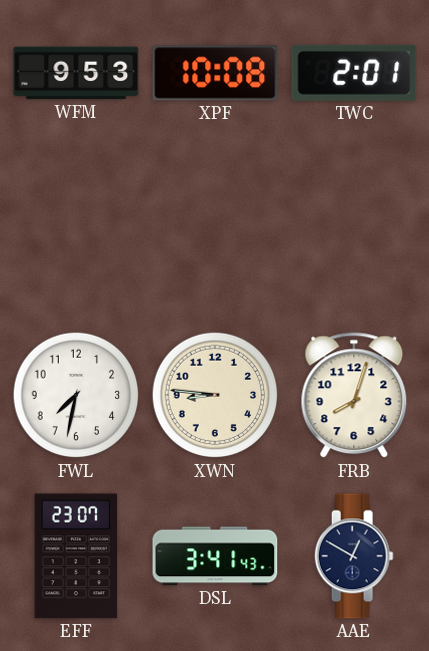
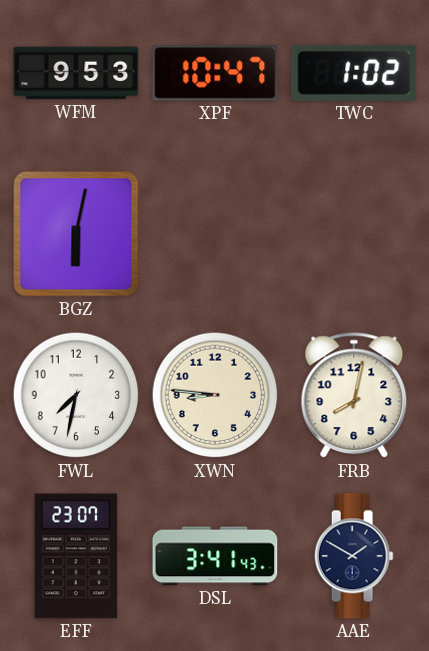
XPF: 10:08 -> 10:47
TWC: 2:01 -> 1:02
BGZ: none -> 6:02
FRB: 8:03 -> 8:02
AAE: 12:50 -> 1:50
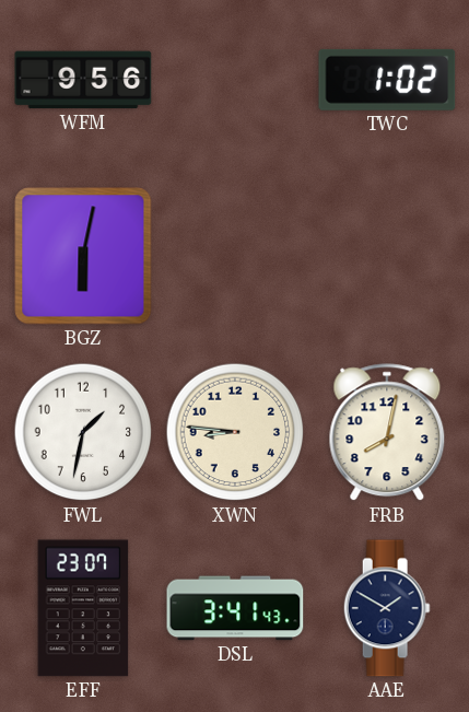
WFM: 9:53 -> 9:56
XPF: 10:47 -> none
FWL: 7:32 -> 1:32
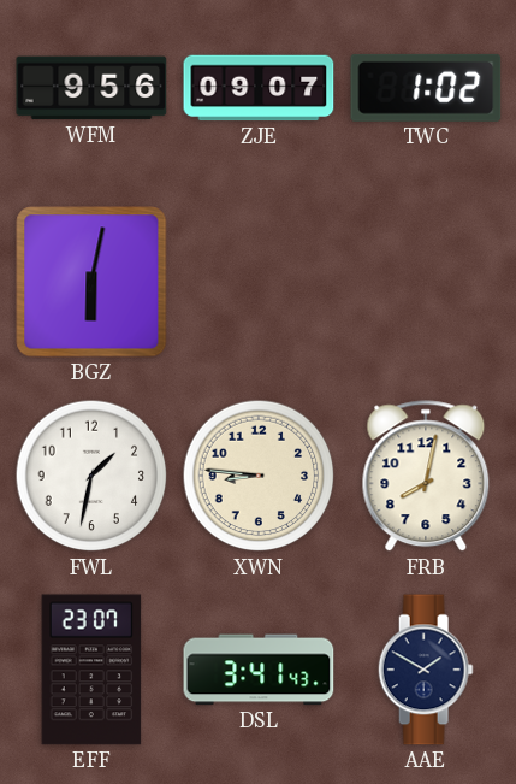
ZJE: none -> 09:07
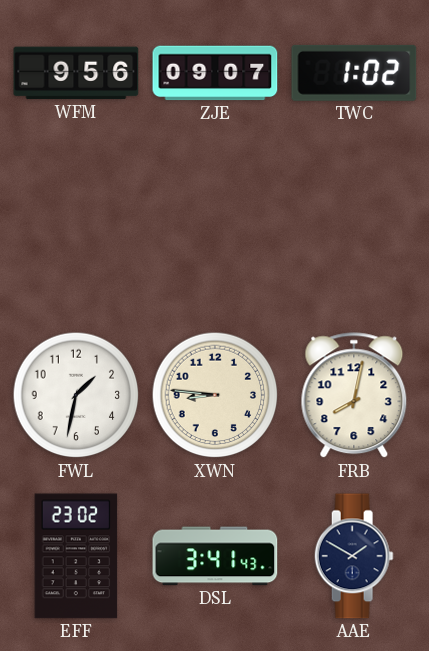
BGZ: 6:02 -> none
EFF: 23:07 -> 23:02
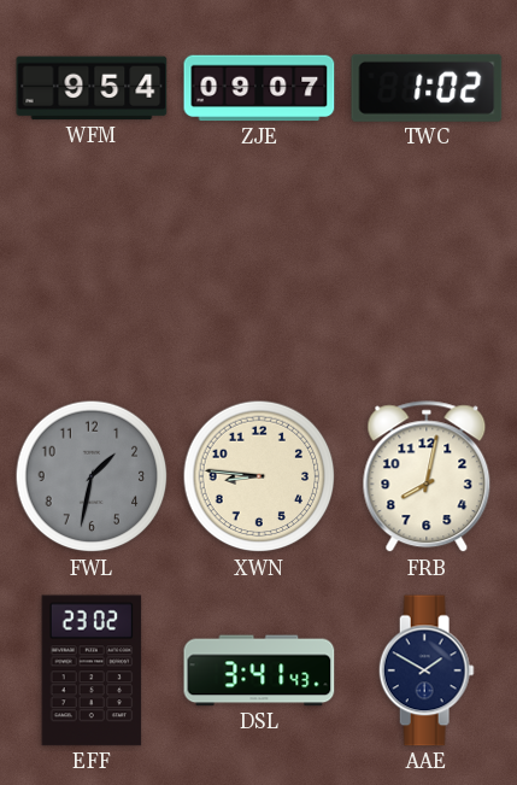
WFM: 9:56 -> 9:54
FWL dial: white -> grey
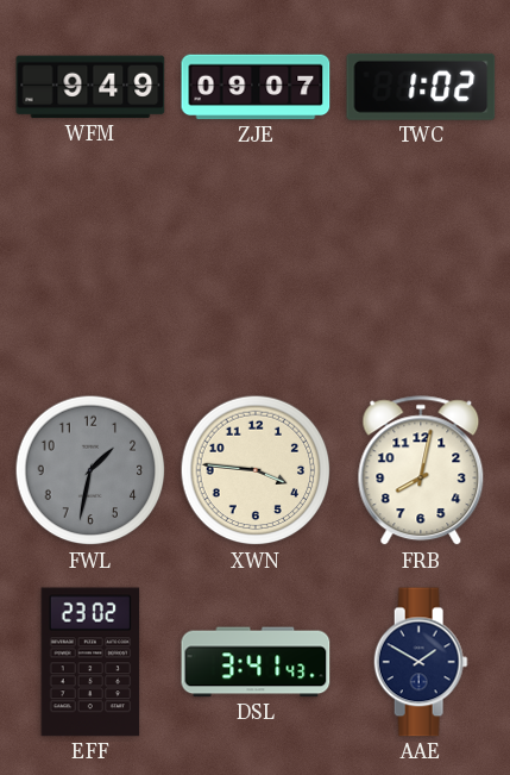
WFM: 9:54 -> 9:49
XWN: 8:46 -> 3:46
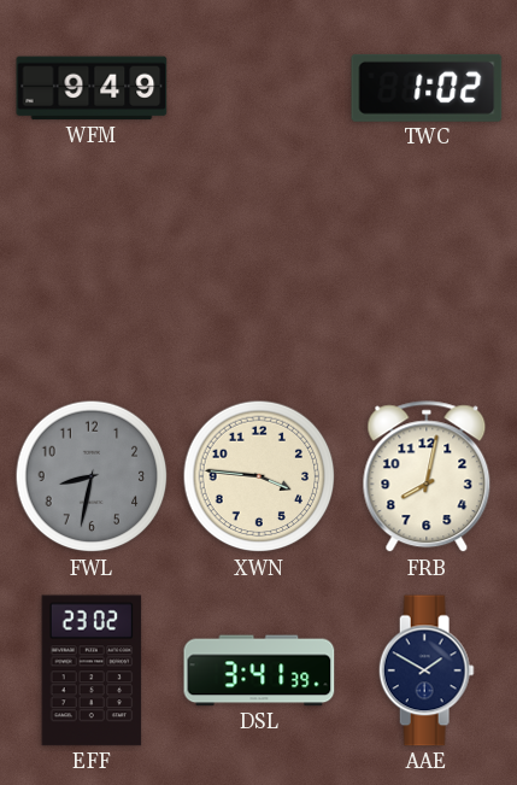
ZJE: 09:07 -> none
FWL: 1:32 -> 8:32
DSL: 3:41:43 -> 3:41:39
